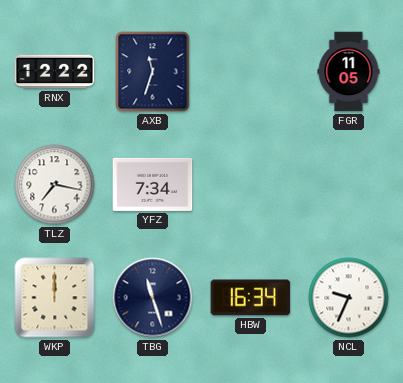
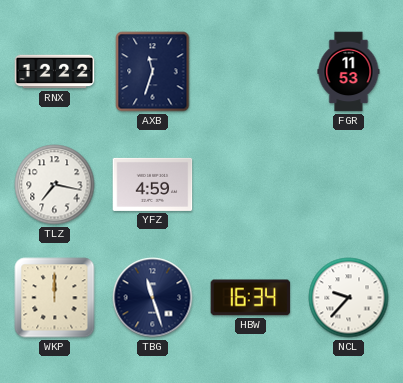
FGR: 11:05 -> 11:53
YFZ: 7:34 -> 4:59
NCL: 9:34 -> 9:37
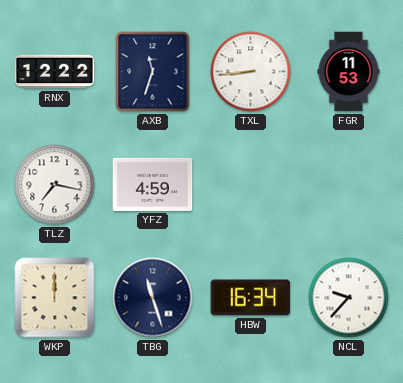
TXL: none -> 8:44
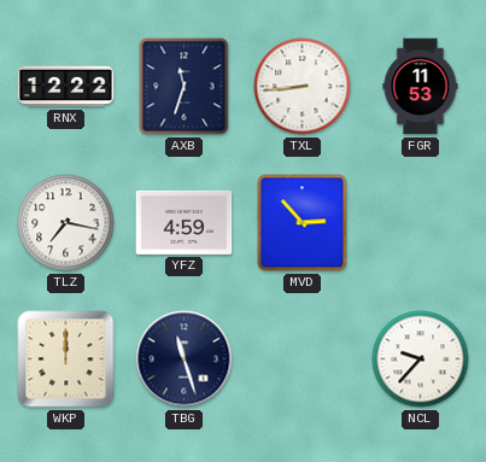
MVD: none -> 2:53
HBW: 16:34 -> none
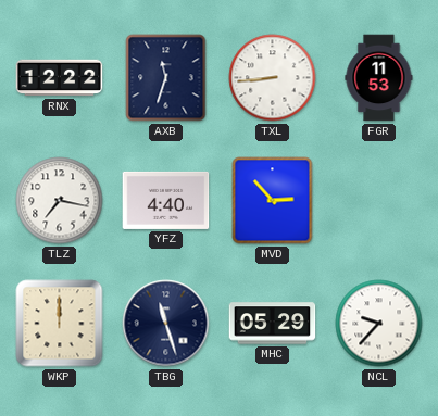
YFZ: 4:59 -> 4:40
MHC: none -> 05:29
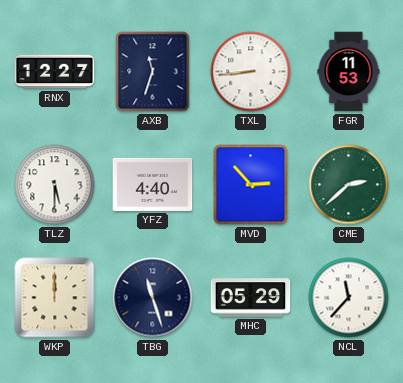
RNX: 12:22 -> 12:27
TLZ: 7:17 -> 5:30
CME: none -> 2:38
NCL: 9:37 -> 11:37
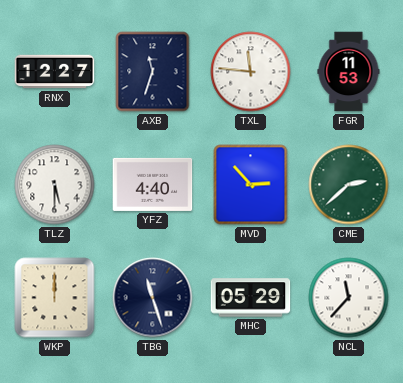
TXL: 8:44 -> 11:46
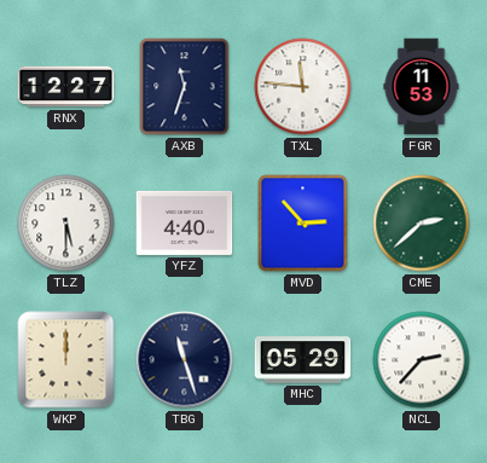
NCL: 11:37 -> 2:37
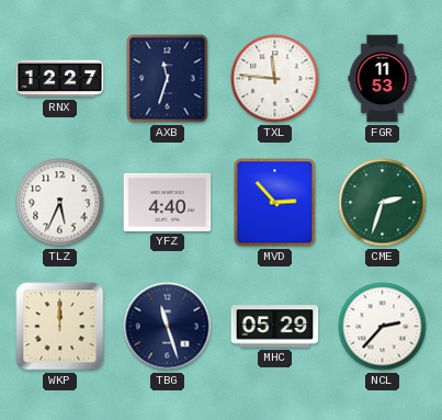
TLZ: 5:30 -> 5:34
CME: 2:38 -> 2:33
